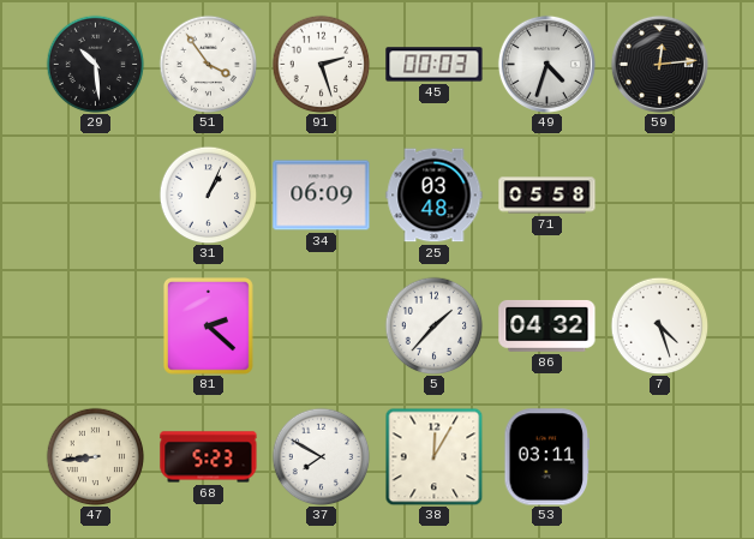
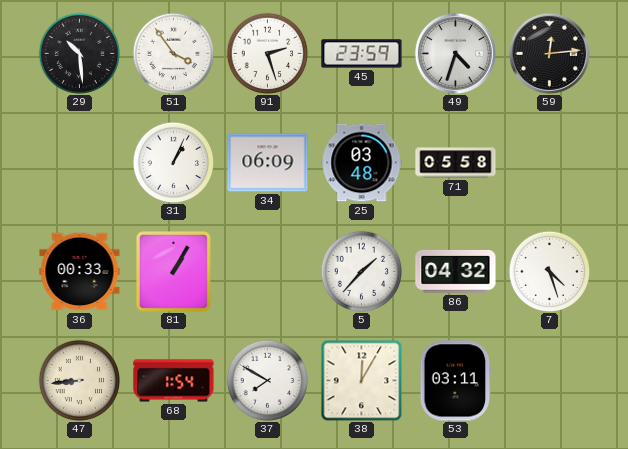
45: 00:03 -> 23:59
36: none -> 00:33
81: 2:22 -> 1:05
68: 5:23 -> 1:54
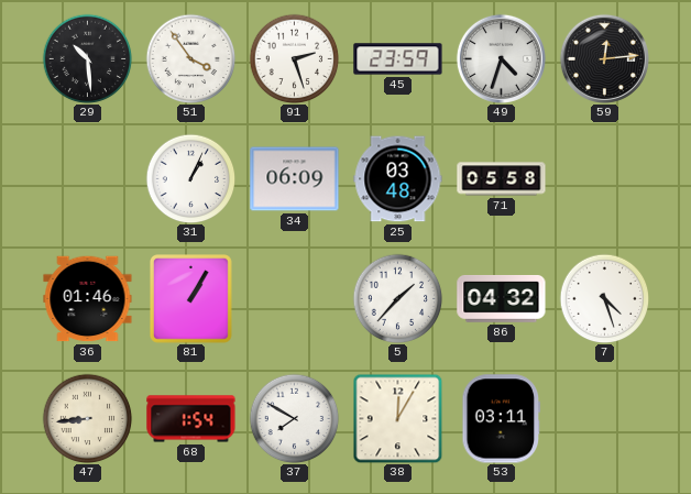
36: 00:33 -> 01:46
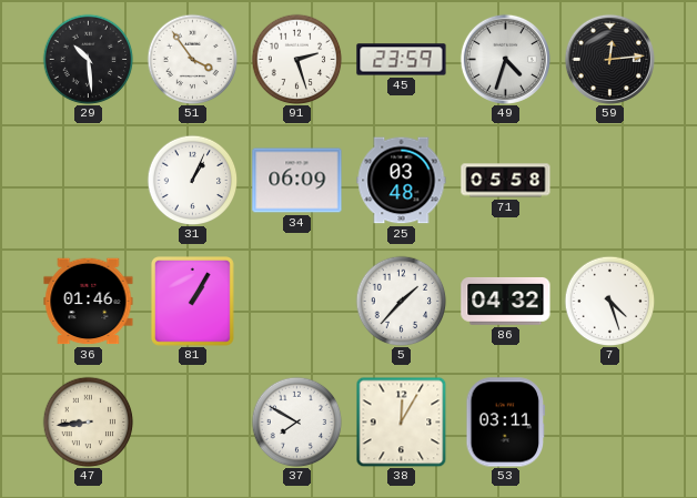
68: 1:54 -> none
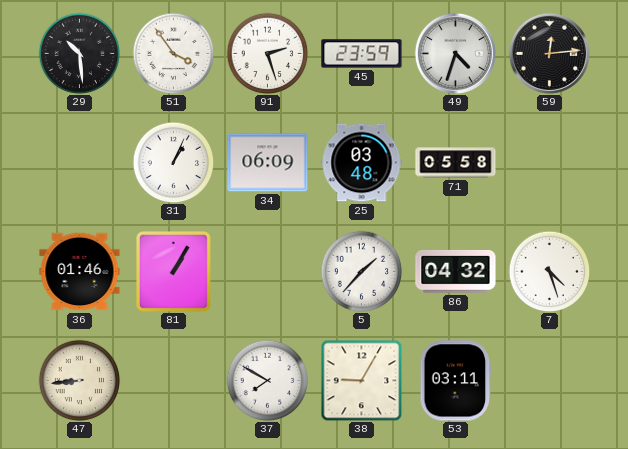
38: 12:05 -> 9:05
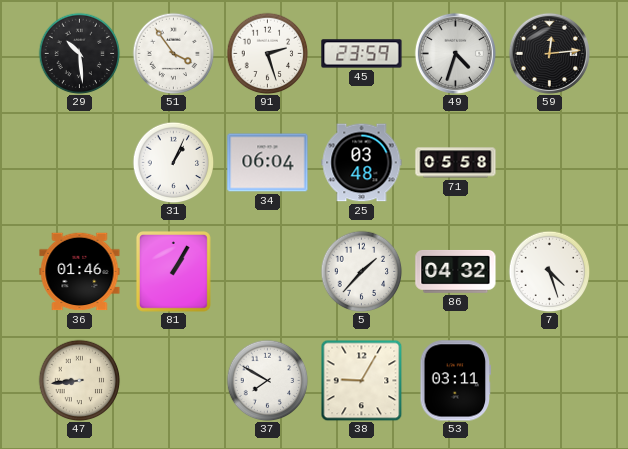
34: 06:09 -> 06:04
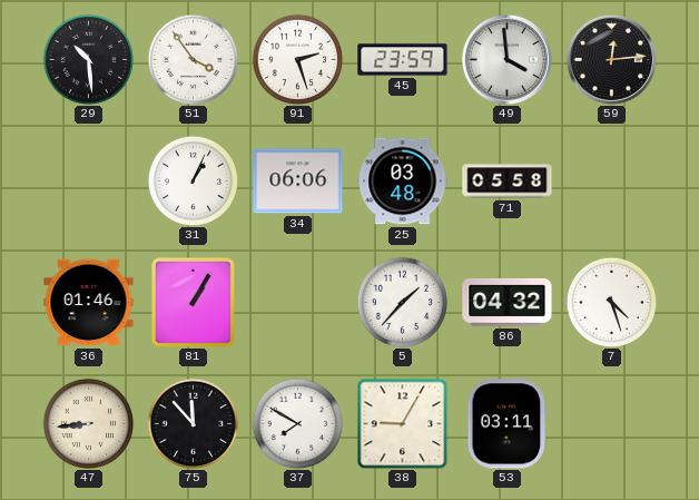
49: 4:33 -> 3:59
34: 06:04 -> 06:06
75: none -> 11:53
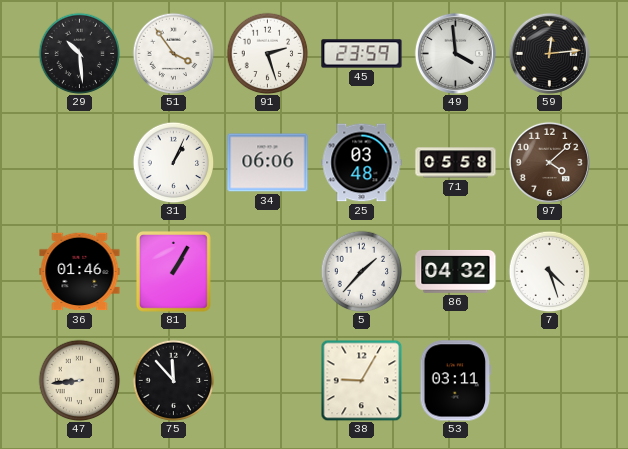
97: none -> 4:08
37: 7:50 -> none
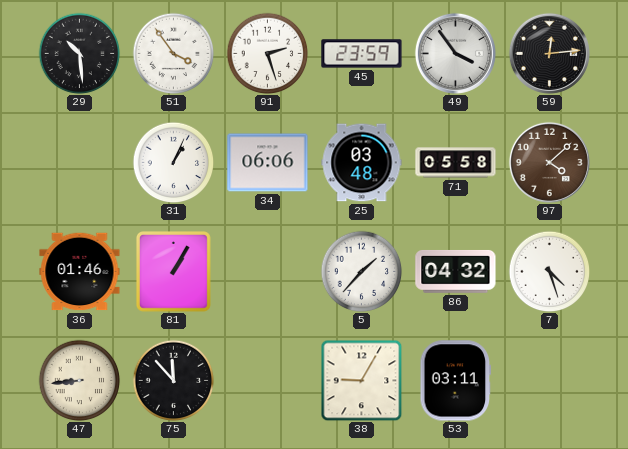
49: 3:59 -> 3:54
